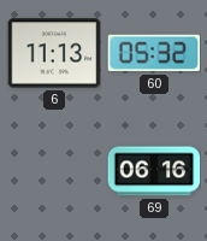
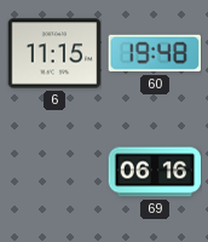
6: 11:13 -> 11:15
60: 05:32 -> 19:48
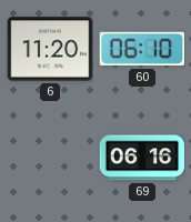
6: 11:15 -> 11:20
60: 19:48 -> 06:10
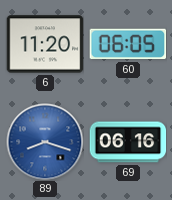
60: 06:10 -> 06:05
89: none -> 8:18
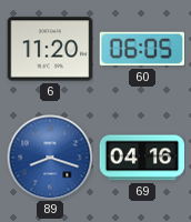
69: 06:16 -> 04:16
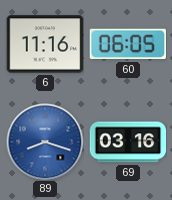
6: 11:20 -> 11:16
69: 04:16 -> 03:16
